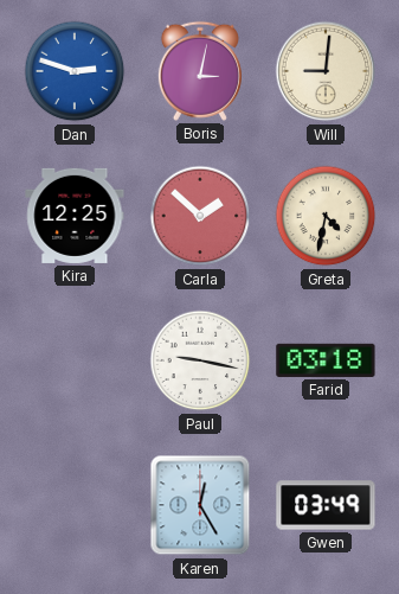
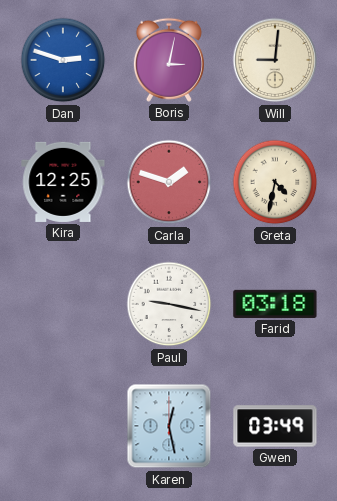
Carla: 1:52 -> 1:48
Karen: 12:25 -> 12:28
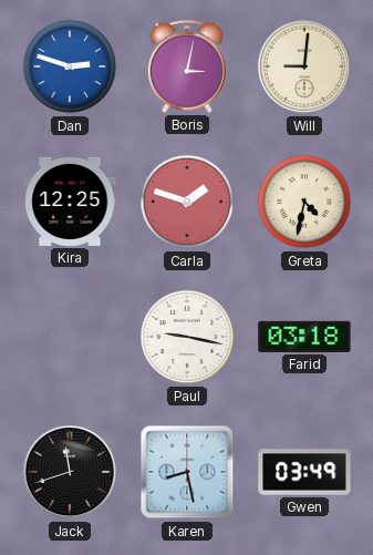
Jack: none -> 11:42
Karen: 12:28 -> 8:28
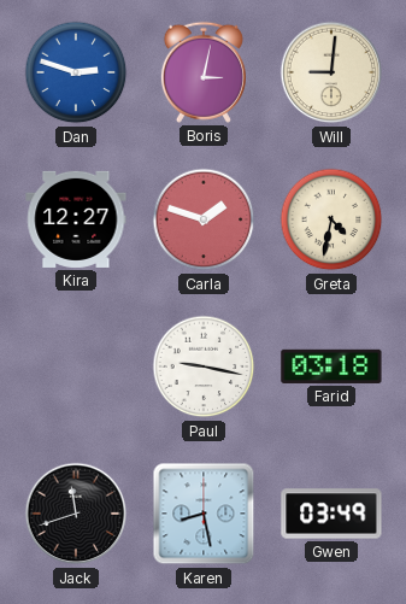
Kira: 12:25 -> 12:27
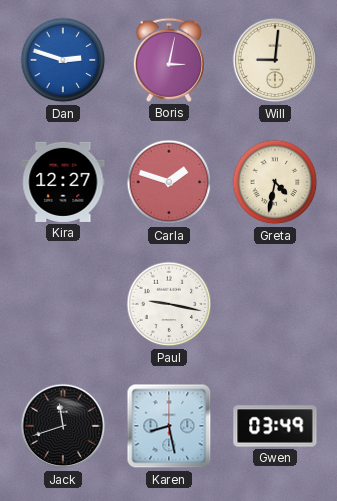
Farid: 03:18 -> none
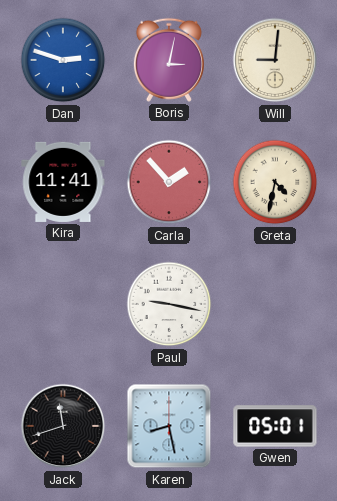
Kira: 12:27 -> 11:41
Carla: 1:48 -> 1:53
Gwen: 03:49 -> 05:01
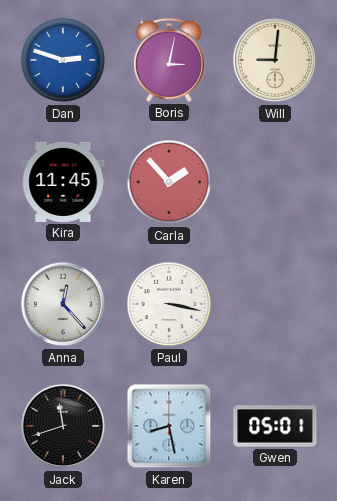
Kira: 11:41 -> 11:45
Greta: 4:32 -> none
Anna: none -> 12:23
Paul: 9:17 -> 3:17
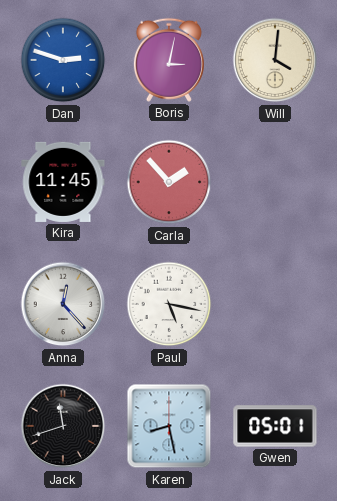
Will: 9:01 -> 4:01
Paul: 3:17 -> 5:17
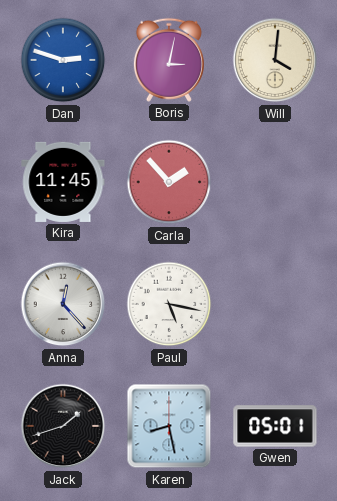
Jack: 11:42 -> 1:42
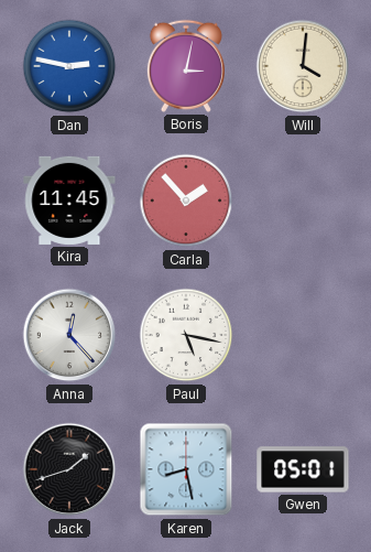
Dan: 2:48 -> 2:47
